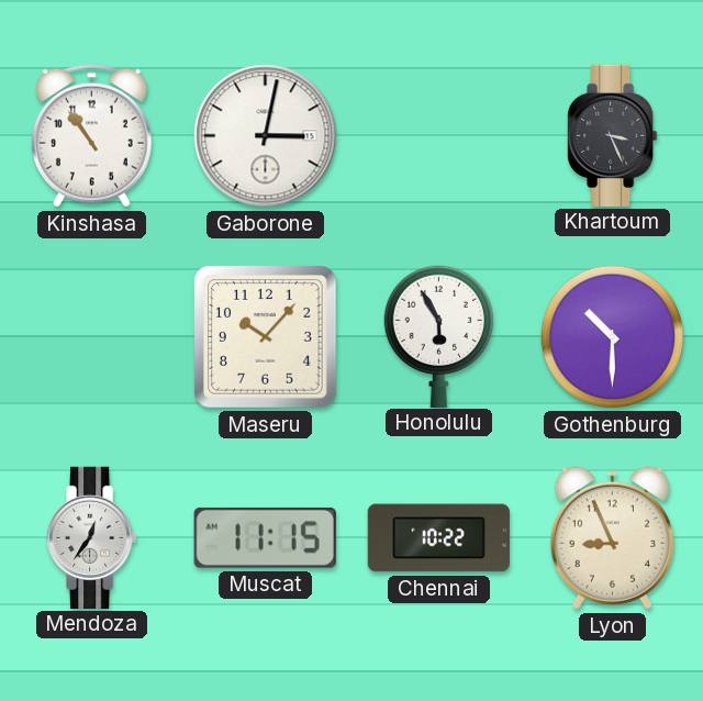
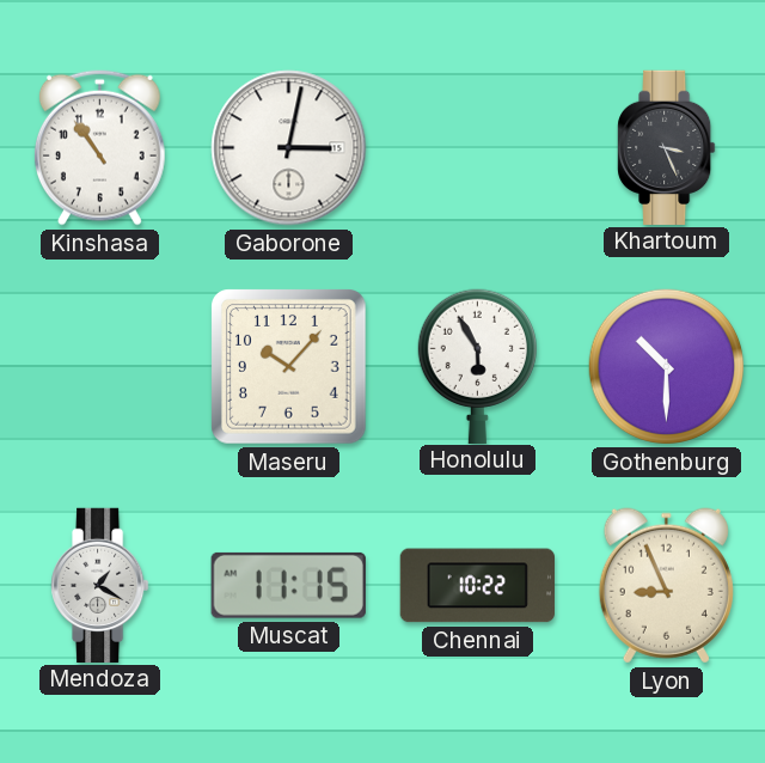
Mendoza: 12:36 -> 1:20
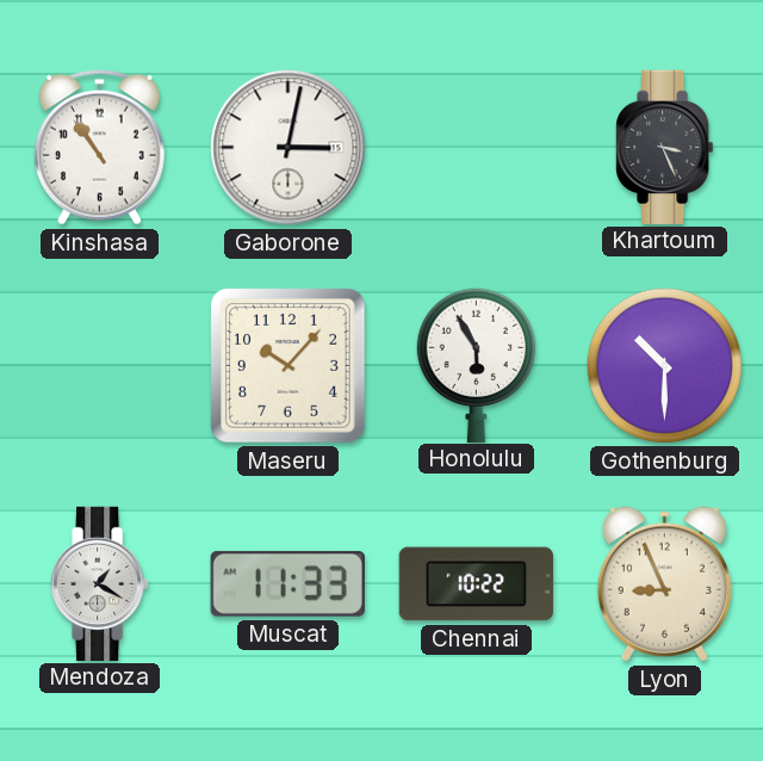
Muscat: 11:15 -> 11:33
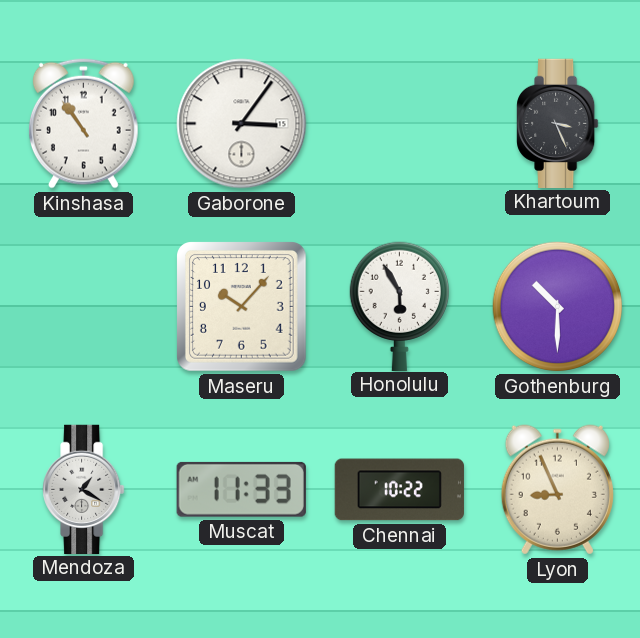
Gaborone: 3:02 -> 3:06
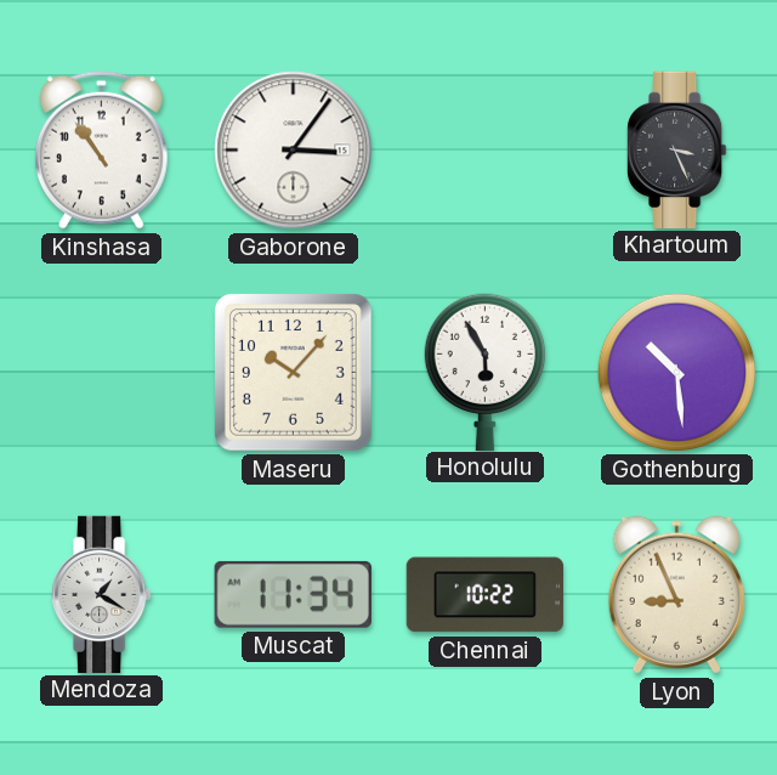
Gothenburg: 10:30 -> 10:29
Muscat: 11:33 -> 11:34
